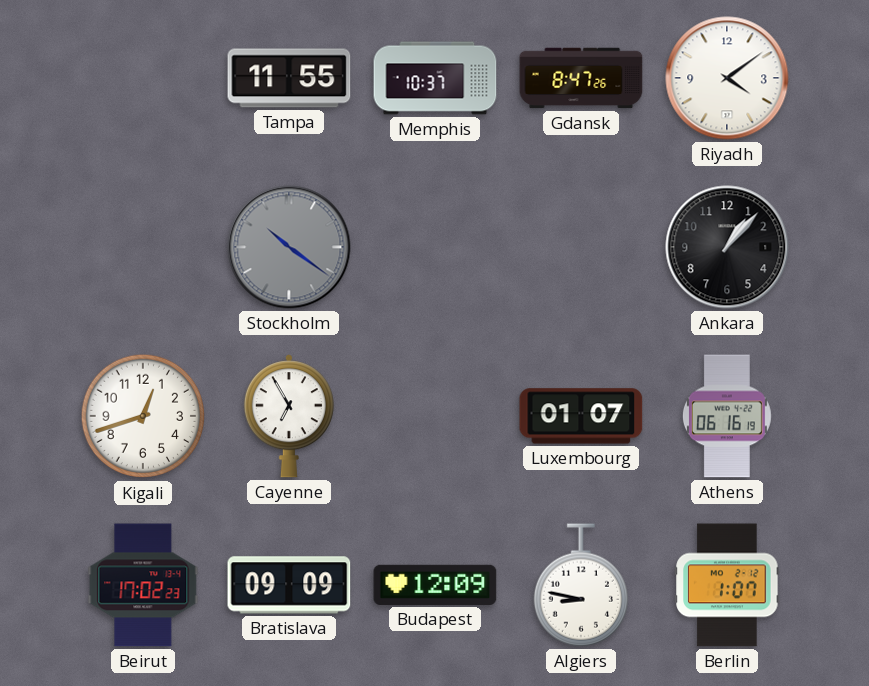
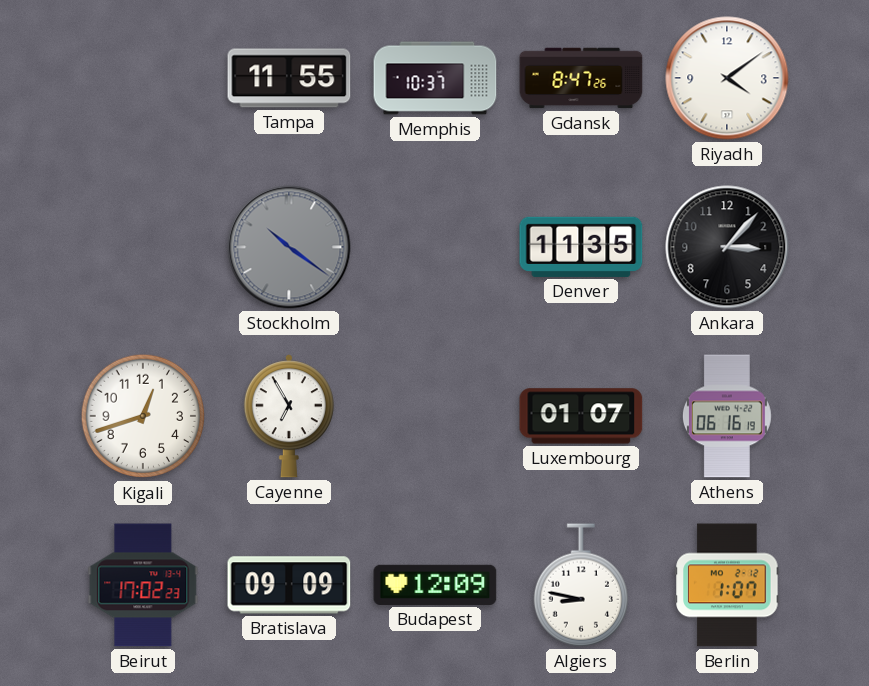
Denver: none -> 11:35
Ankara: 1:07 -> 3:07
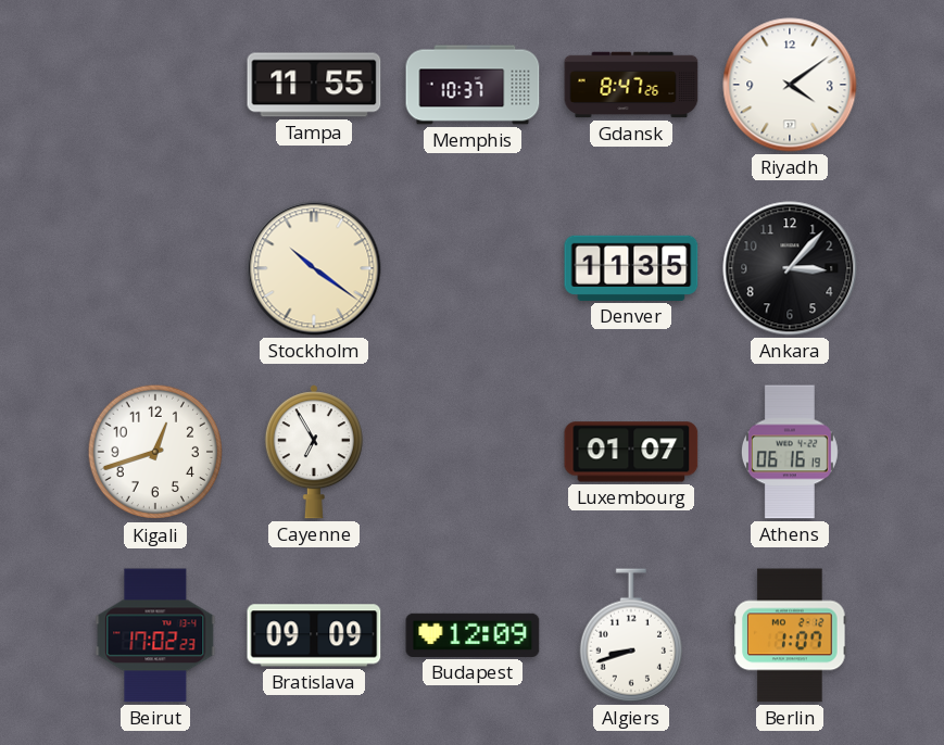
Stockholm dial: grey -> cream
Algiers: 8:47 -> 8:42
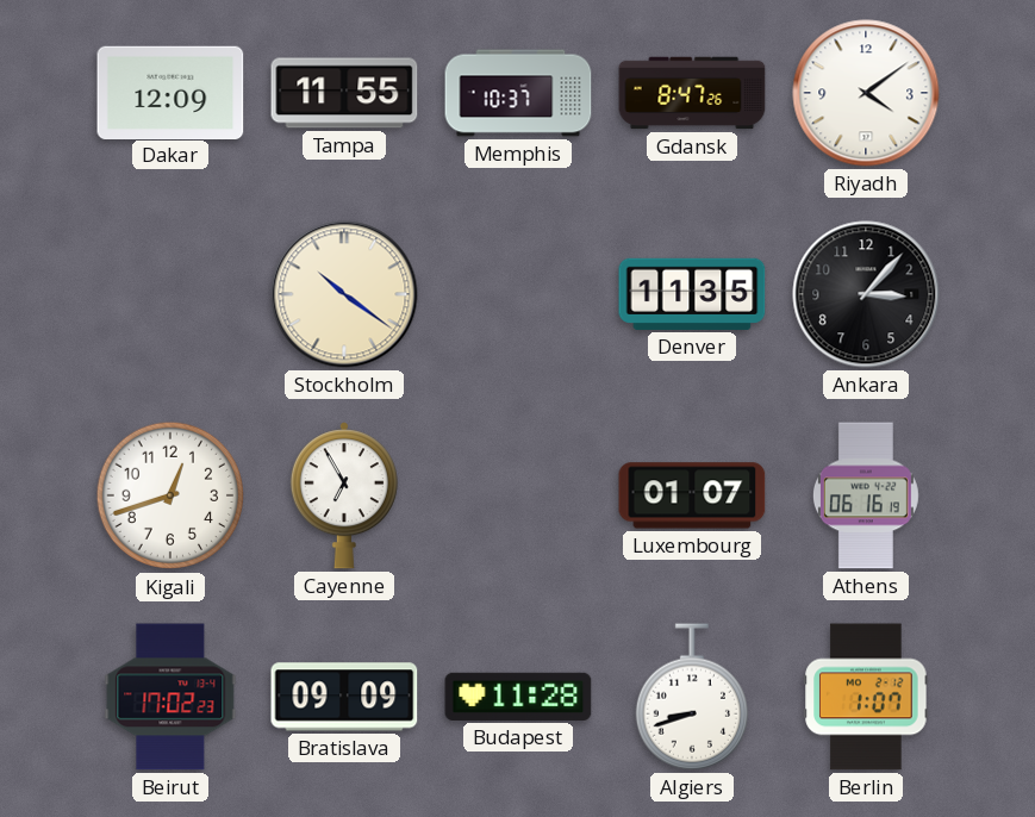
Dakar: none -> 12:09
Budapest: 12:09 -> 11:28
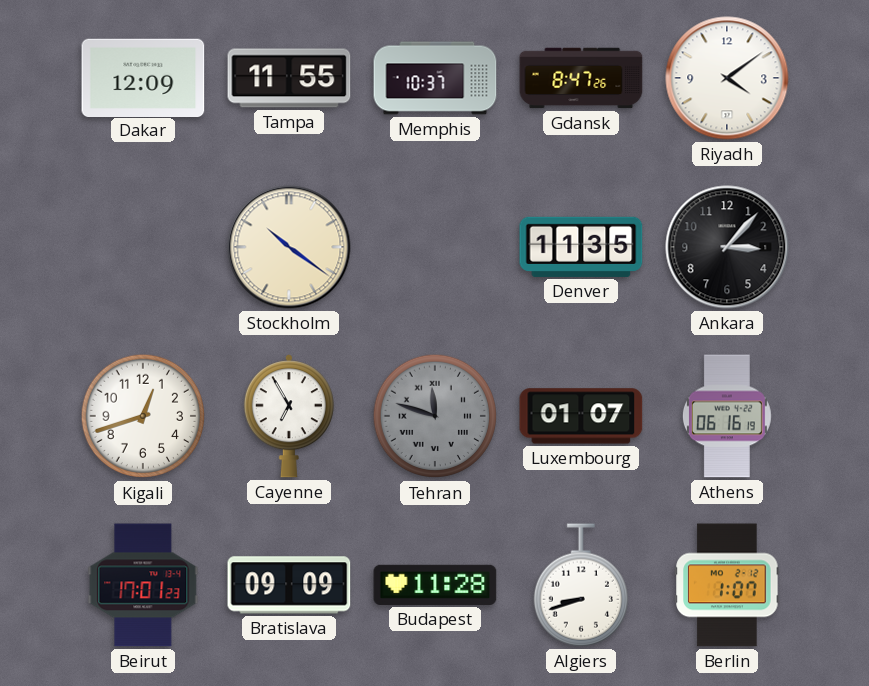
Tehran: none -> 11:48
Beirut: 17:02 -> 17:01
